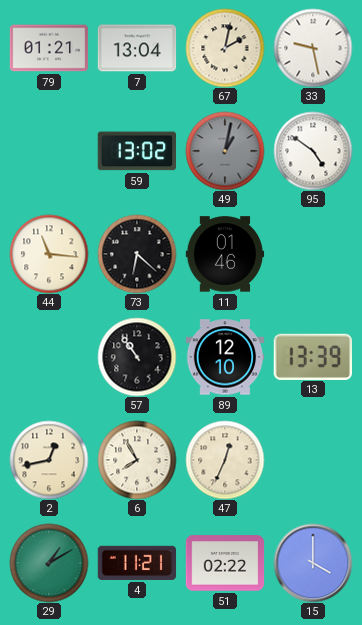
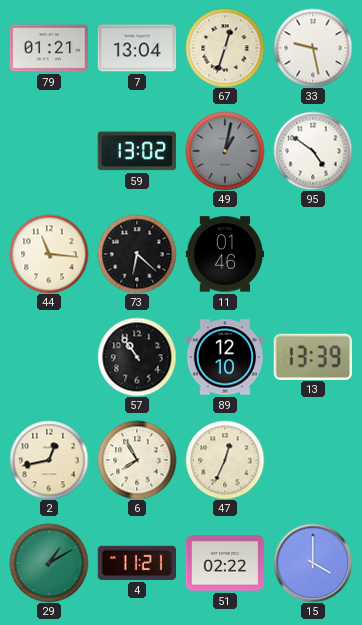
67: 2:02 -> 12:33
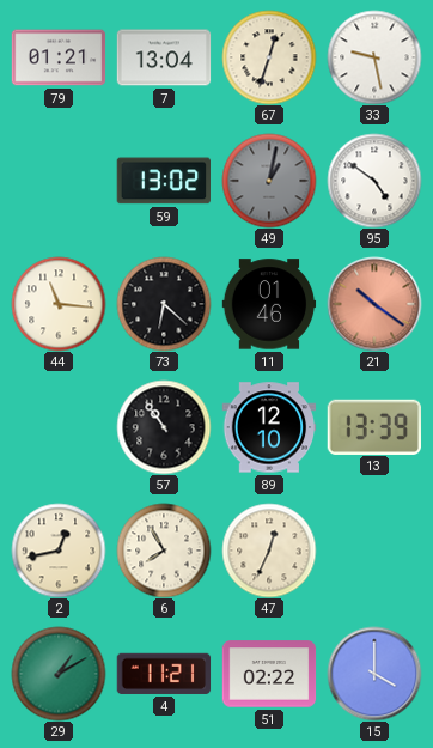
21: none -> 10:21
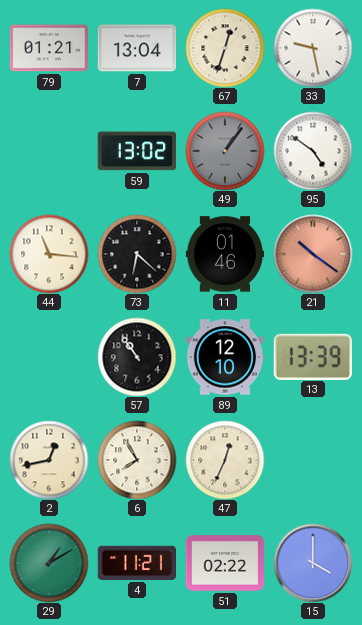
49: 1:02 -> 1:06
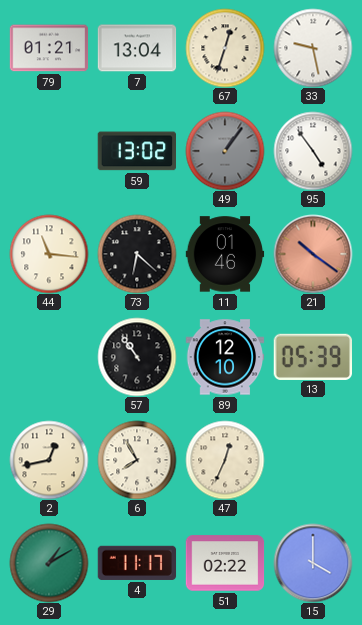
95: 4:51 -> 4:54
13: 13:39 -> 05:39
4: 11:21 -> 11:17
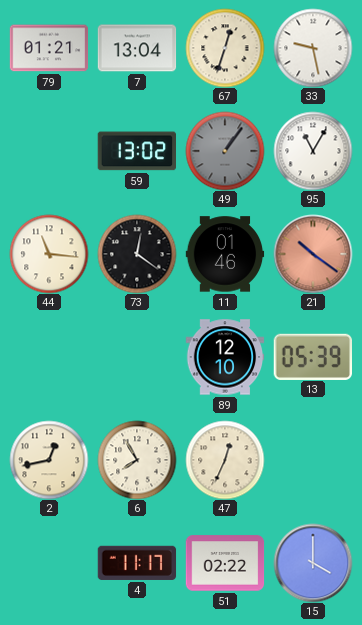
95: 4:54 -> 11:05
73: 6:22 -> 12:21
57: 10:54 -> none
29: 1:10 -> none
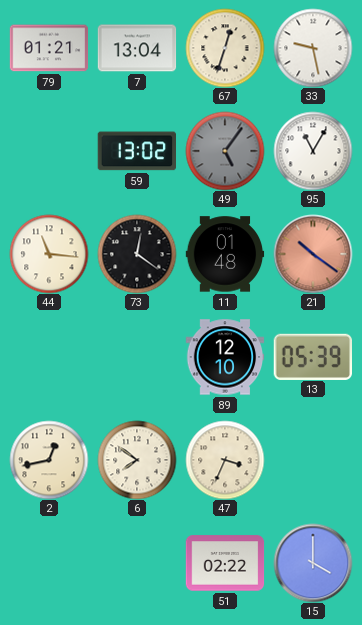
49: 1:06 -> 5:06
11: 01:46 -> 01:48
6: 7:55 -> 7:51
47: 12:34 -> 3:34
4: 11:17 -> none
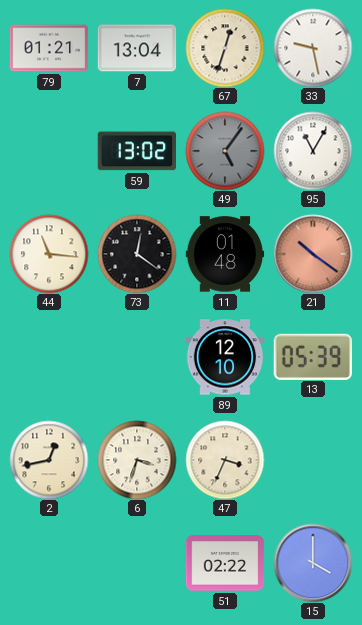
6: 7:51 -> 3:33
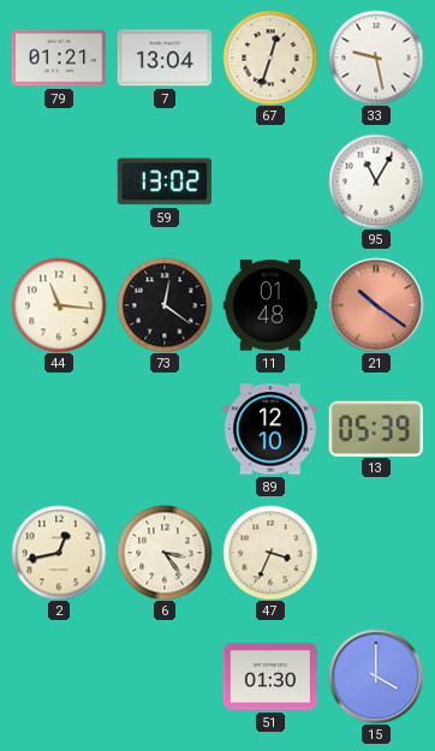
49: 5:06 -> none
6: 3:33 -> 3:24
51: 02:22 -> 01:30
